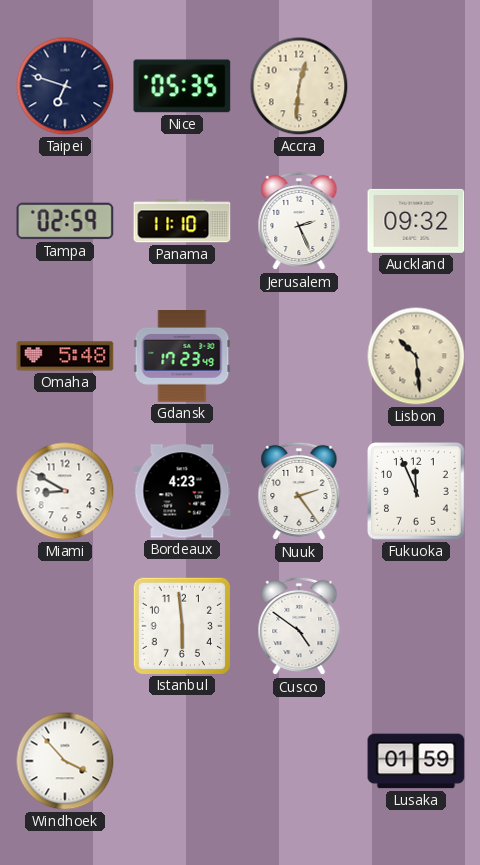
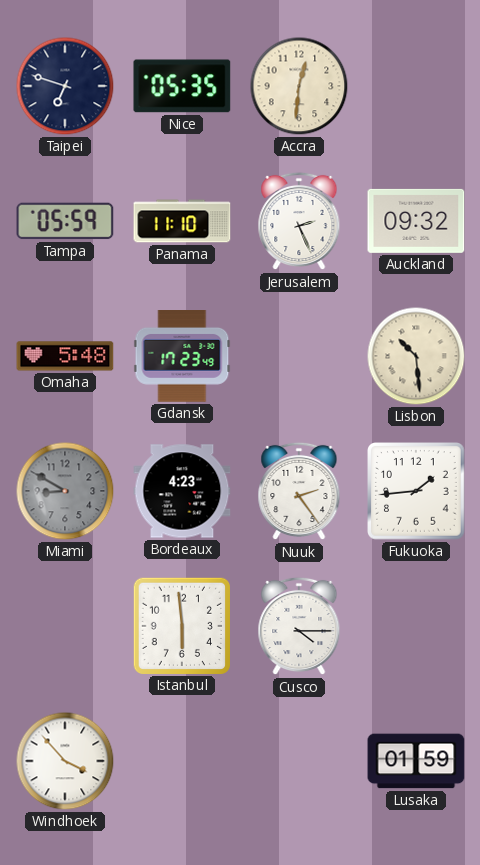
Tampa: 02:59 -> 05:59
Miami dial: white -> grey
Fukuoka: 11:56 -> 1:44
Cusco: 4:51 -> 4:15
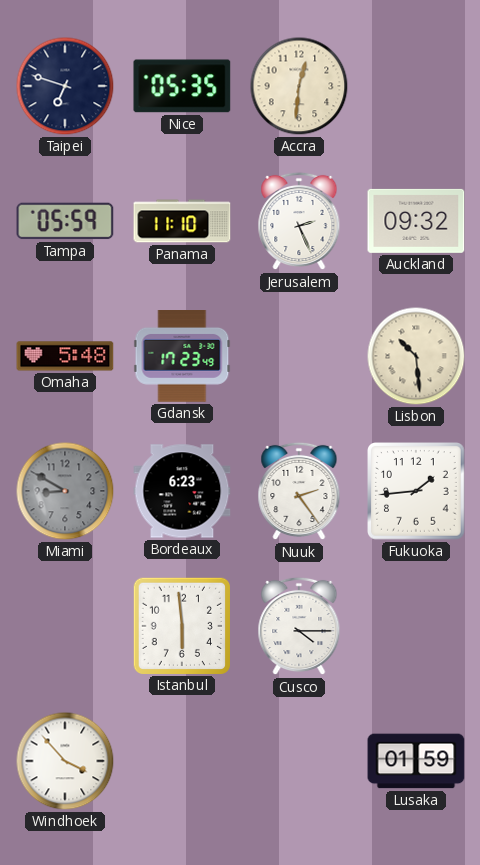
Bordeaux: 4:23 -> 6:23
